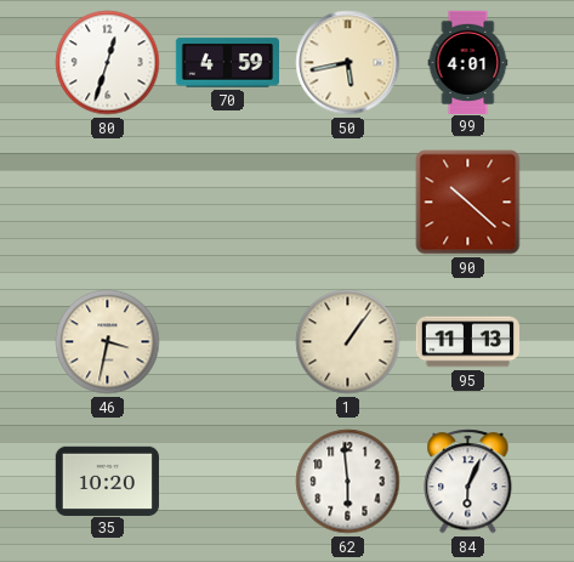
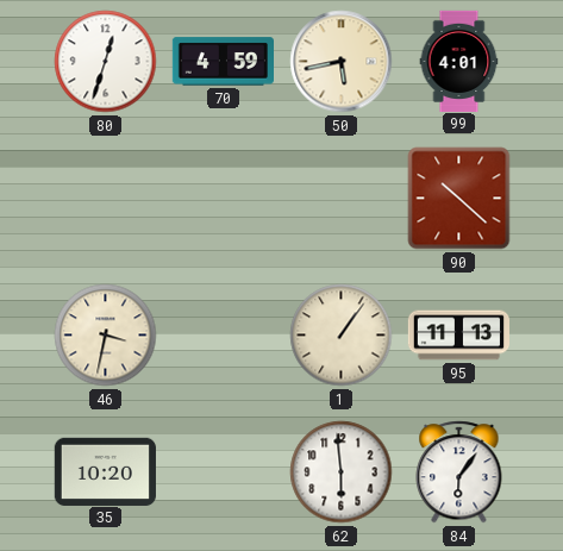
84: 6:04 -> 6:06
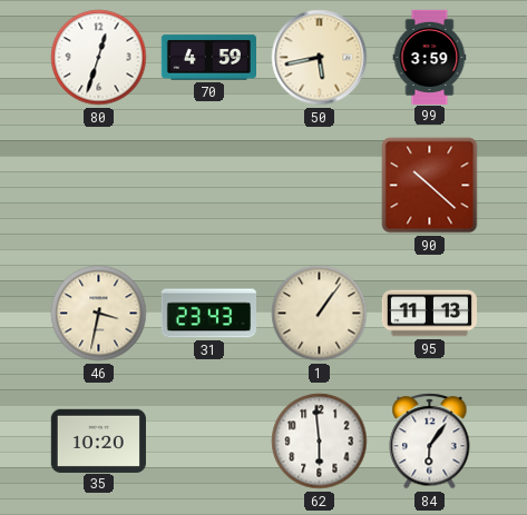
99: 4:01 -> 3:59
31: none -> 23:43
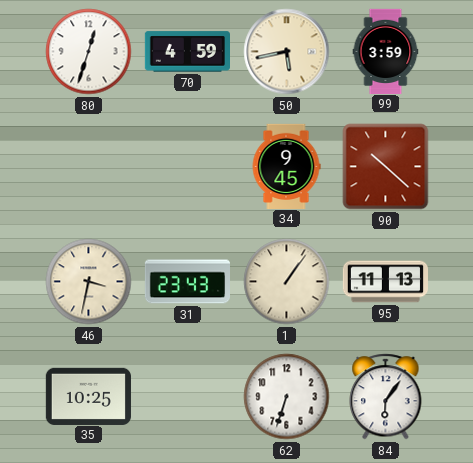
34: none -> 9:45
35: 10:20 -> 10:25
62: 5:59 -> 6:33
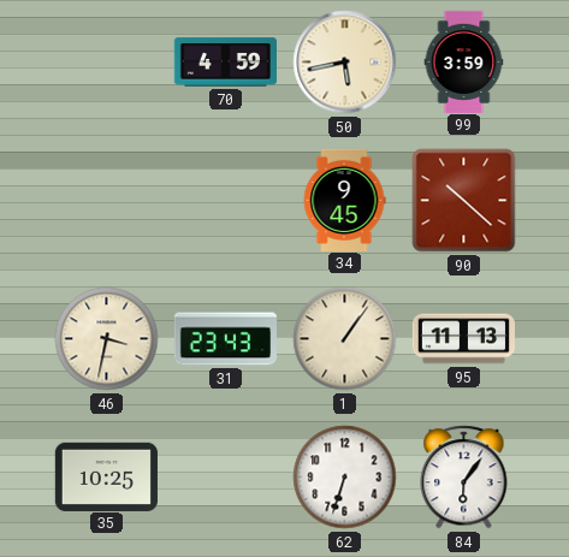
80: 12:33 -> none
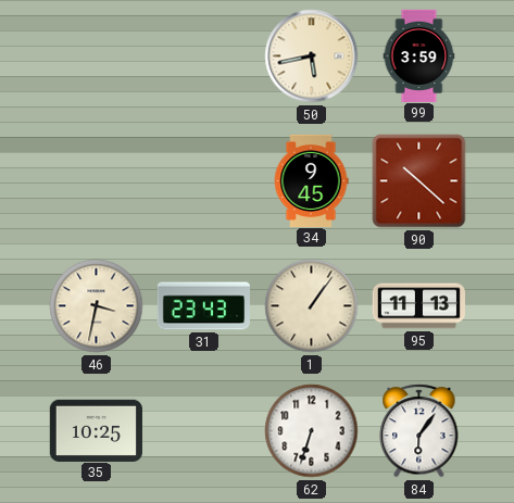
70: 4:59 -> none
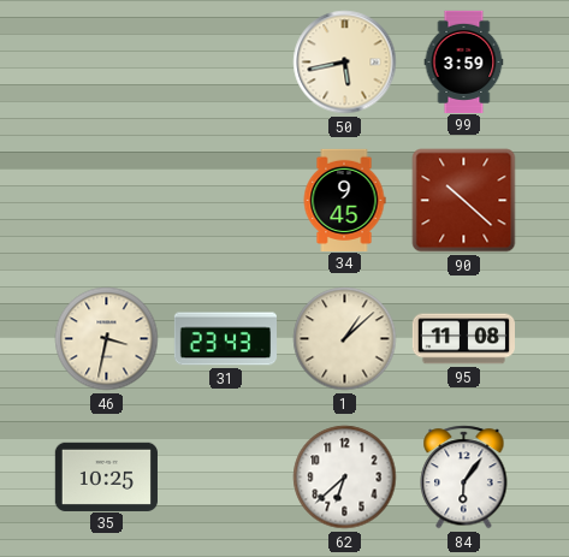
1: 1:06 -> 1:08
95: 11:13 -> 11:08
62: 6:33 -> 6:38
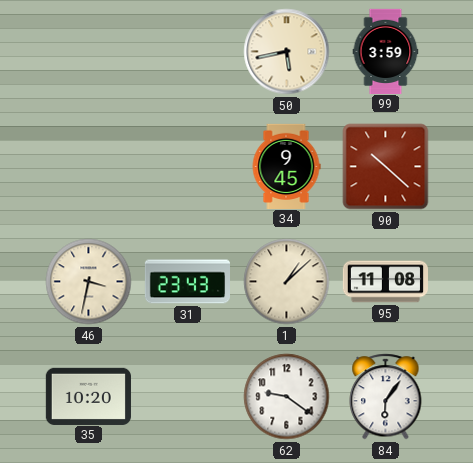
35: 10:25 -> 10:20
62: 6:38 -> 9:21
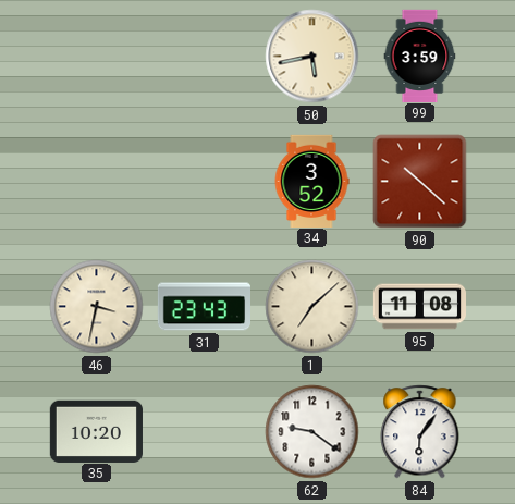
34: 9:45 -> 3:52
1: 1:08 -> 7:08
